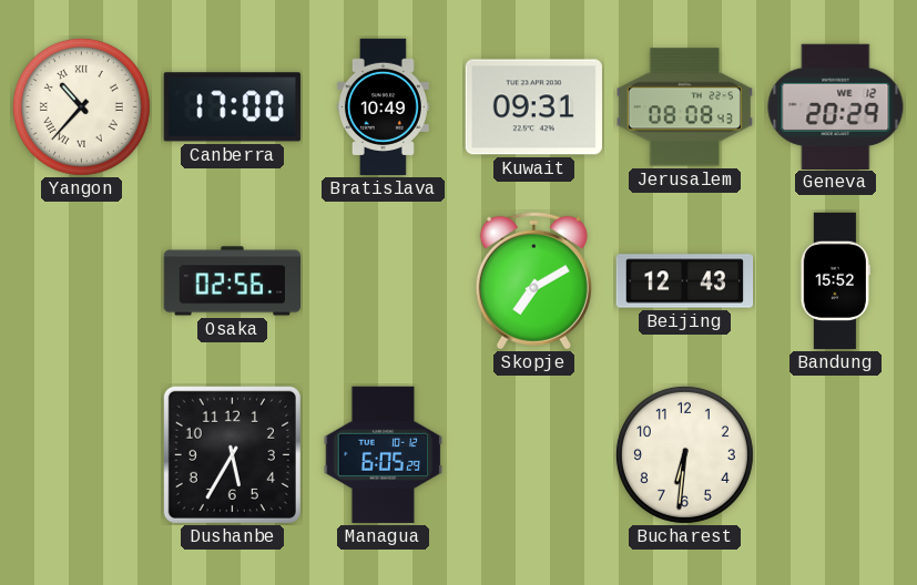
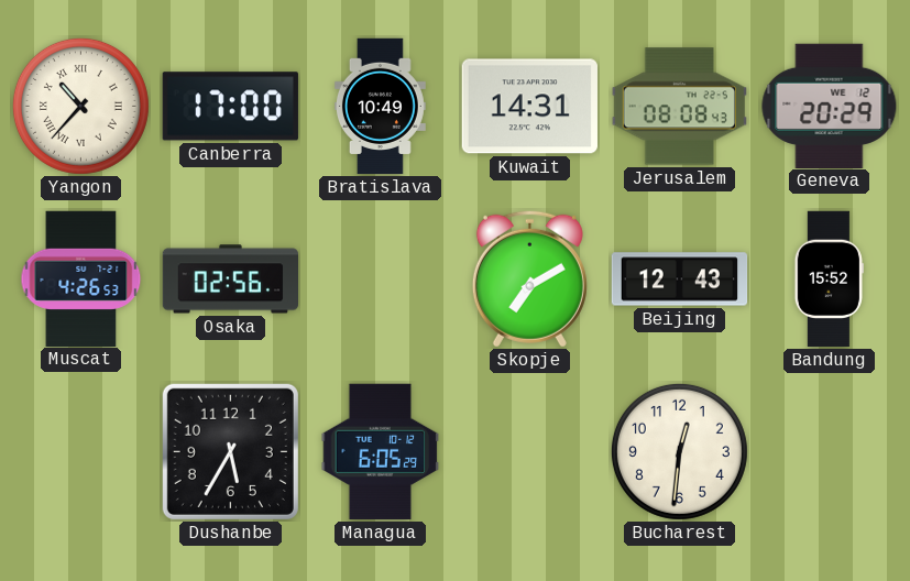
Kuwait: 09:31 -> 14:31
Muscat: none -> 4:26
Bucharest: 6:31 -> 12:31
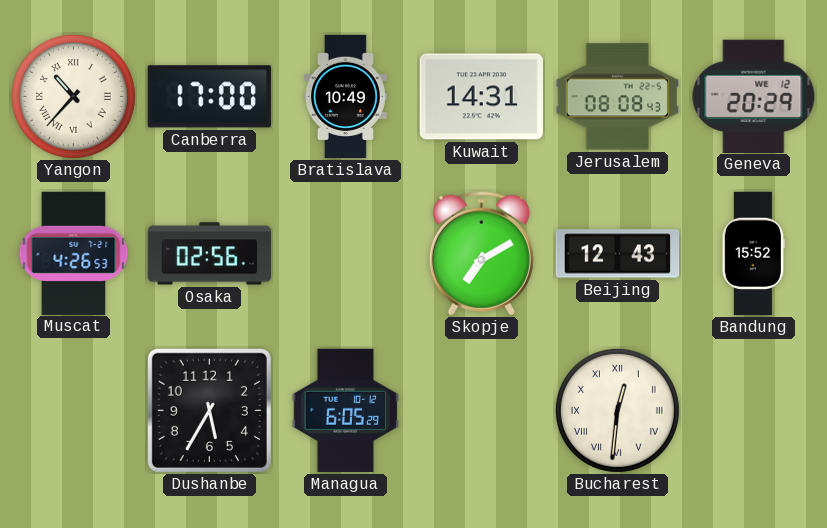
Bucharest numerals: Arabic -> Roman
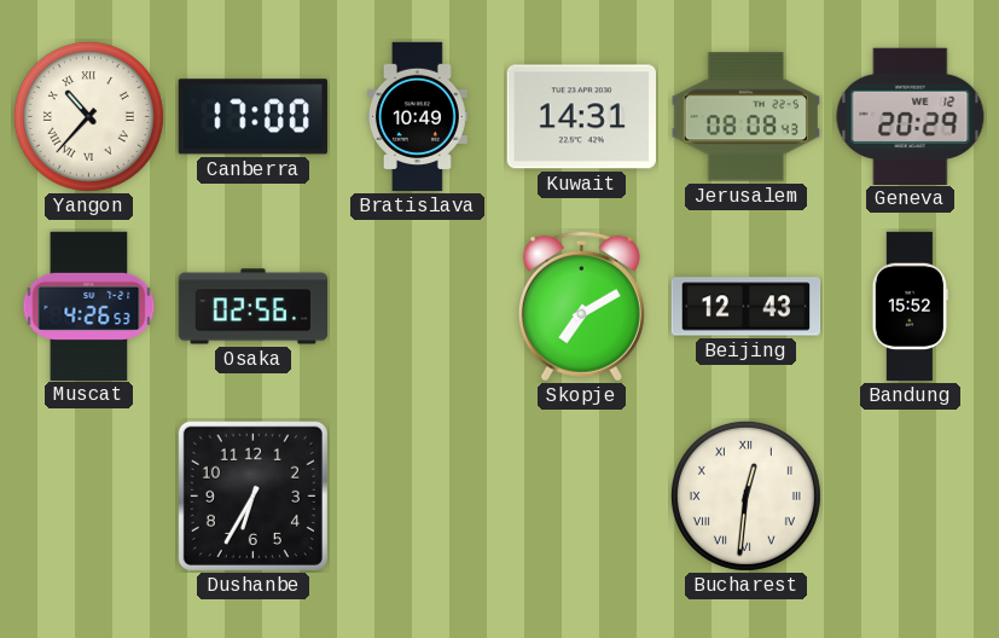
Dushanbe: 5:35 -> 6:35
Managua: 6:05 -> none
